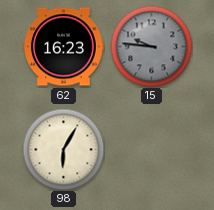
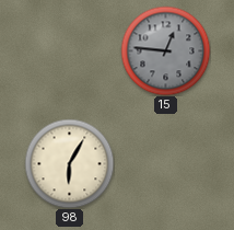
62: 16:23 -> none
15: 9:46 -> 12:46
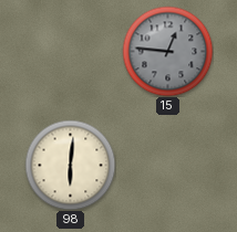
98: 6:05 -> 6:01
